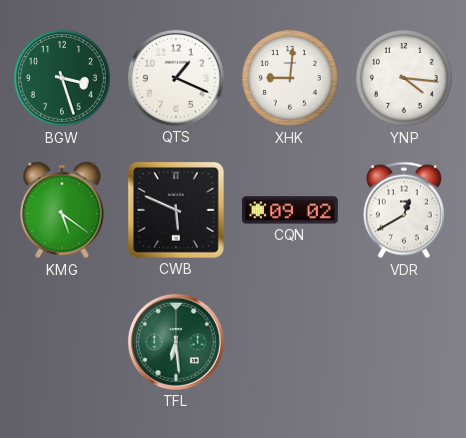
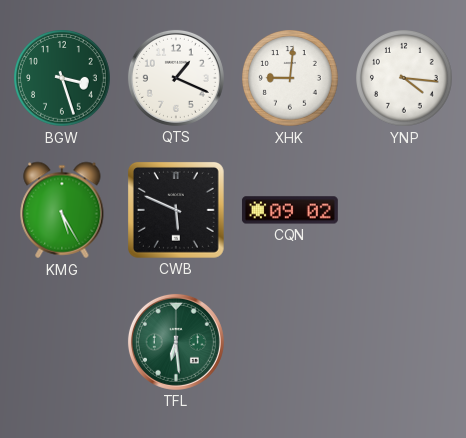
KMG: 5:21 -> 5:25
VDR: 12:40 -> none
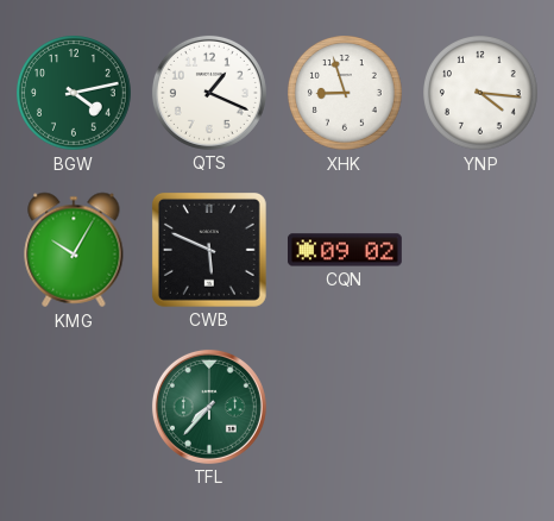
BGW: 3:27 -> 4:13
XHK: 9:01 -> 8:57
KMG: 5:25 -> 10:05
TFL: 6:29 -> 7:37
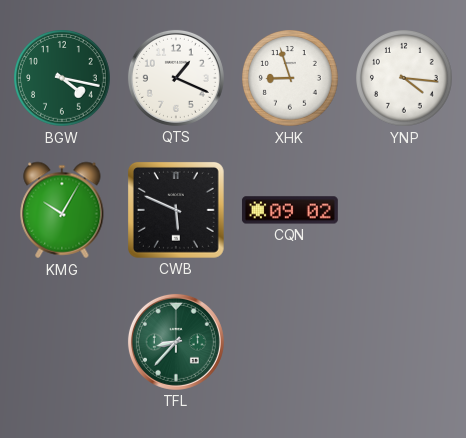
BGW: 4:13 -> 4:17
TFL: 7:37 -> 8:37
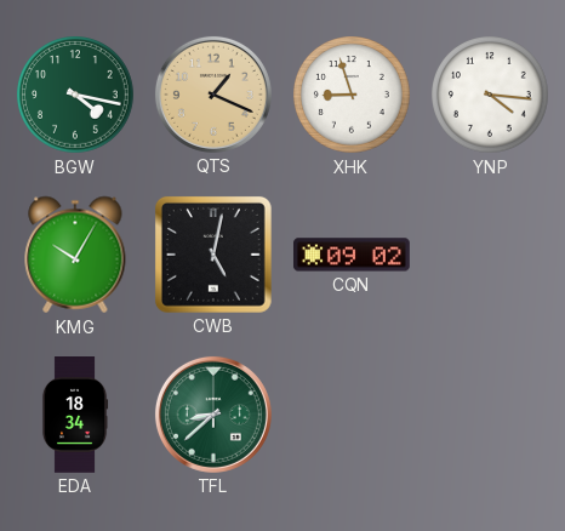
QTS dial: white -> champagne
CWB: 5:49 -> 5:02
EDA: none -> 18:34
TFL: 8:37 -> 8:38
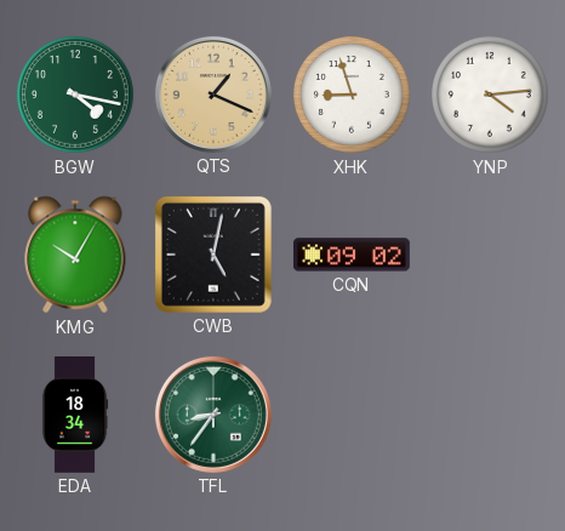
YNP: 4:16 -> 4:14
TFL: 8:38 -> 8:36
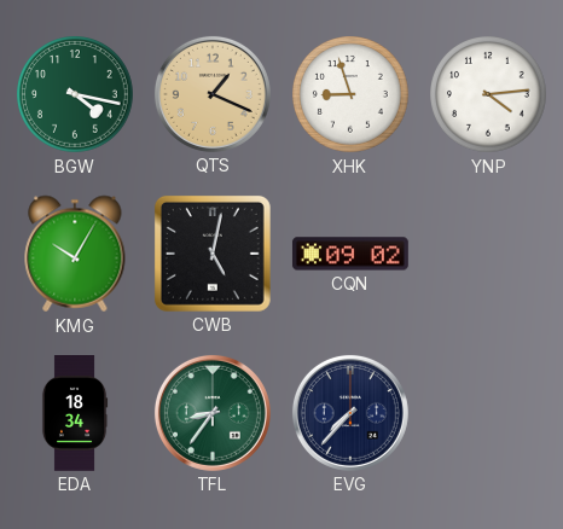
EVG: none -> 7:37
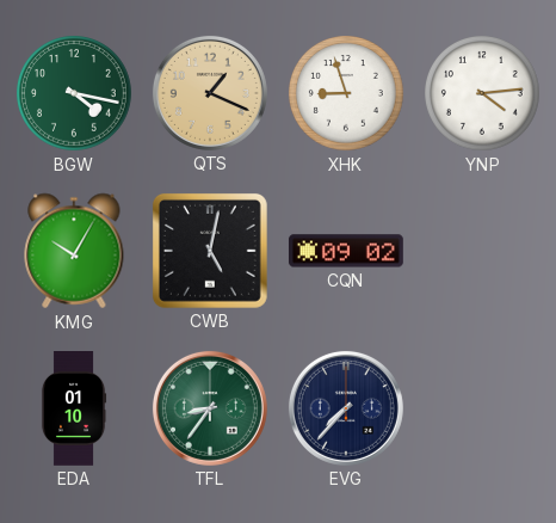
EDA: 18:34 -> 01:10
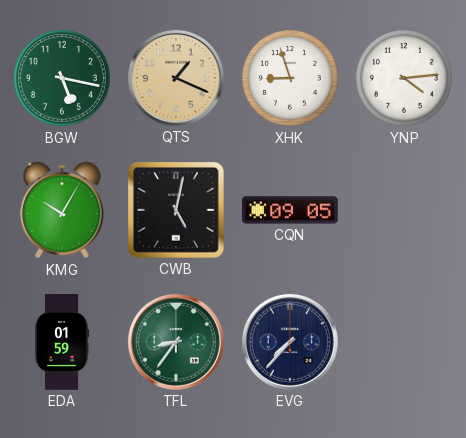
BGW: 4:17 -> 5:17
CQN: 09:02 -> 09:05
EDA: 01:10 -> 01:59
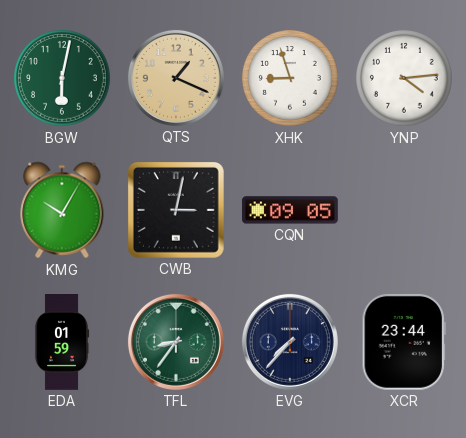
BGW: 5:17 -> 6:02
CWB: 5:02 -> 3:02
XCR: none -> 23:44
